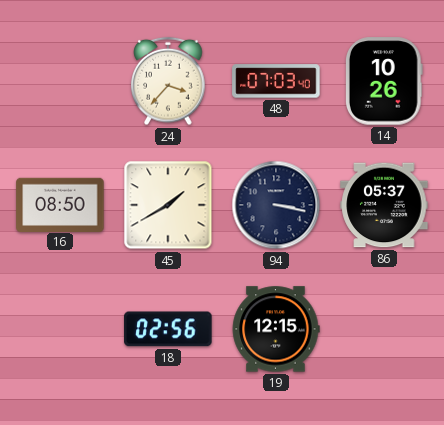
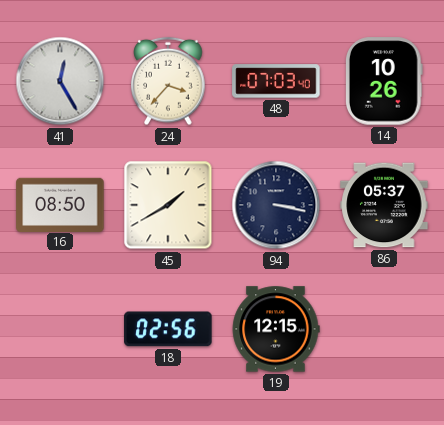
41: none -> 12:25
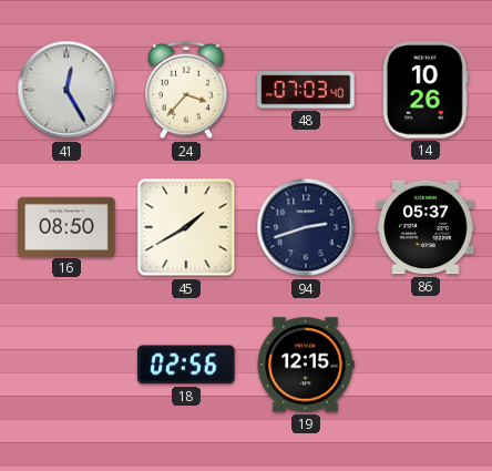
94: 3:17 -> 2:42
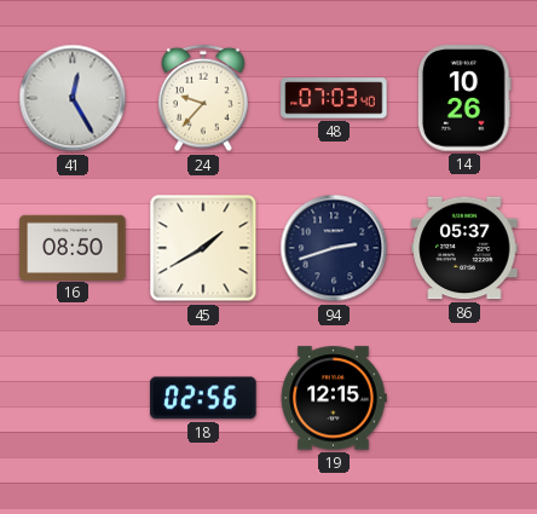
24: 3:37 -> 9:37
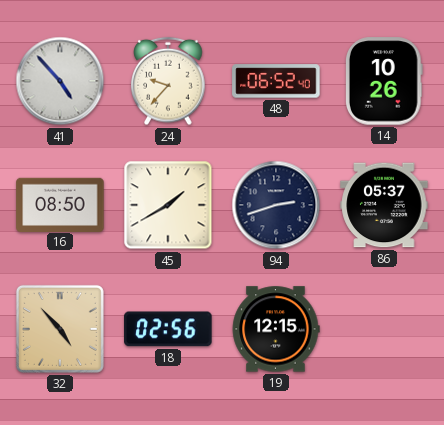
41: 12:25 -> 4:53
48: 07:03 -> 06:52
32: none -> 4:53
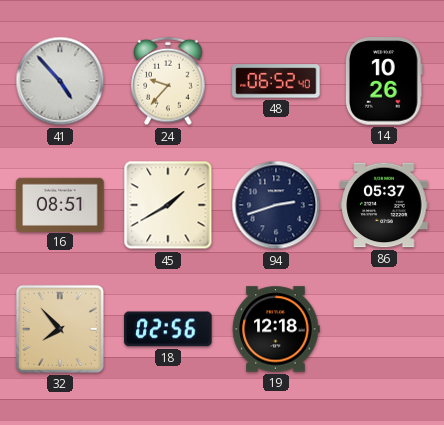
16: 08:50 -> 08:51
32: 4:53 -> 7:53
19: 12:15 -> 12:18
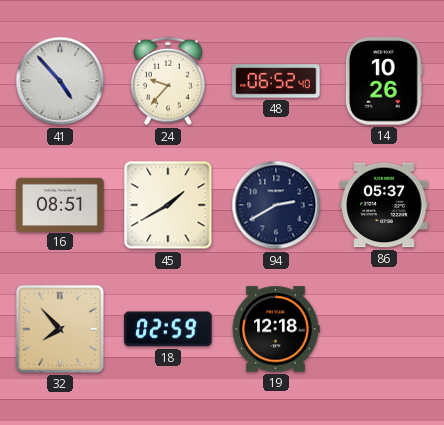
94: 2:42 -> 2:40
18: 02:56 -> 02:59
